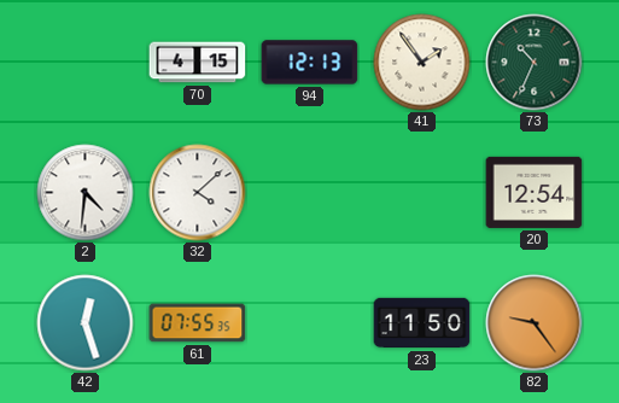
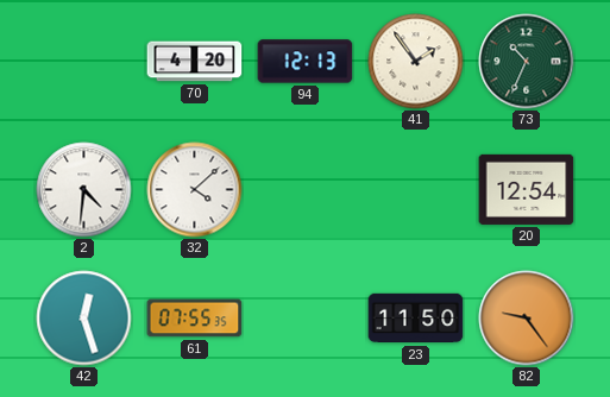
70: 4:15 -> 4:20
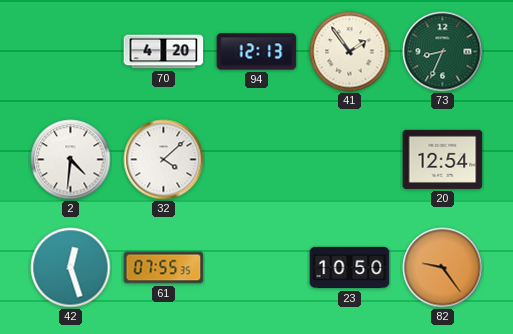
73: 10:34 -> 8:34
23: 11:50 -> 10:50
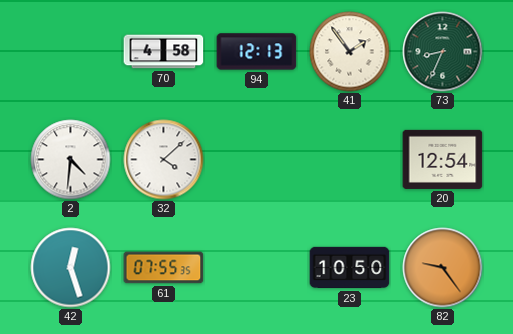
70: 4:20 -> 4:58
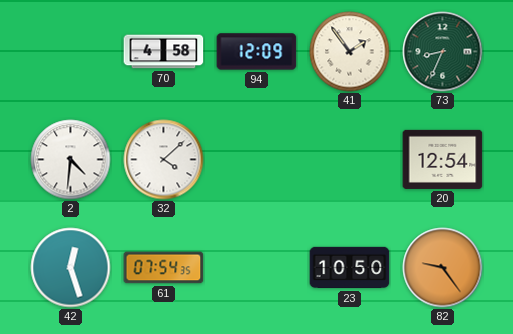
94: 12:13 -> 12:09
61: 07:55 -> 07:54
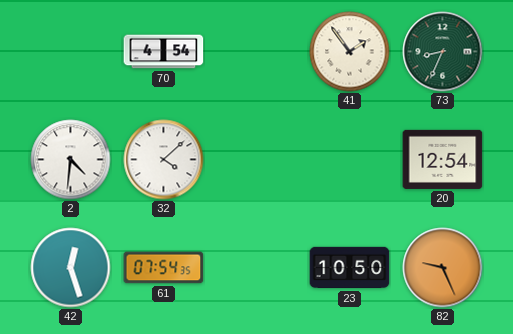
70: 4:58 -> 4:54
94: 12:09 -> none
82: 9:24 -> 9:26
